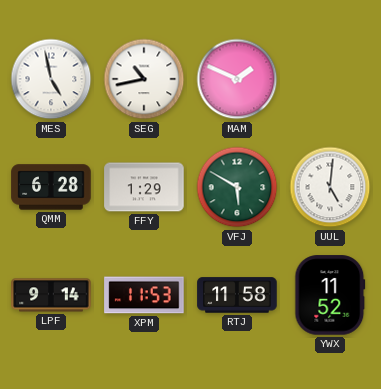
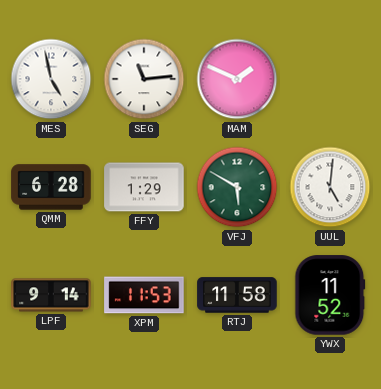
SEG: 10:43 -> 11:14
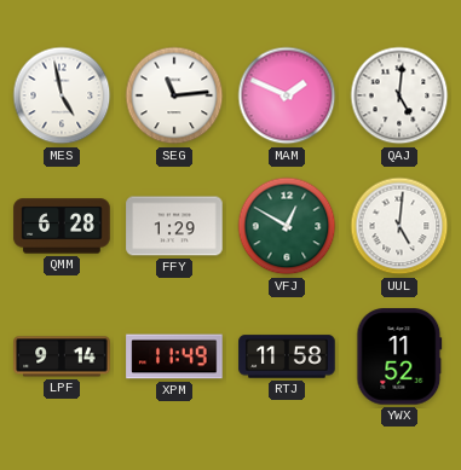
QAJ: none -> 5:01
VFJ: 5:50 -> 12:50
XPM: 11:53 -> 11:49
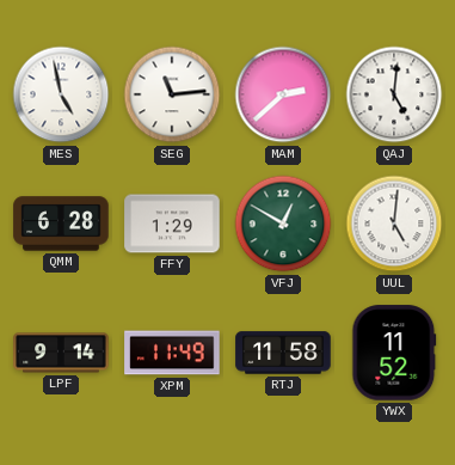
MAM: 1:49 -> 2:38
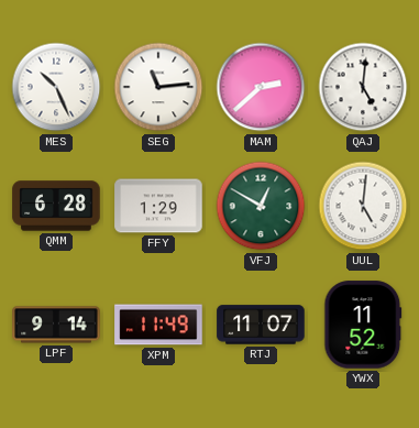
MES: 4:58 -> 10:26
RTJ: 11:58 -> 11:07
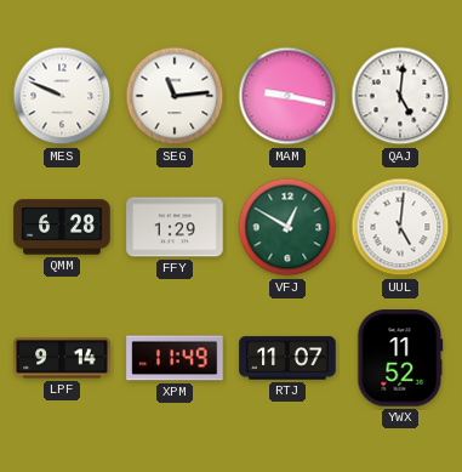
MES: 10:26 -> 9:49
MAM: 2:38 -> 9:17
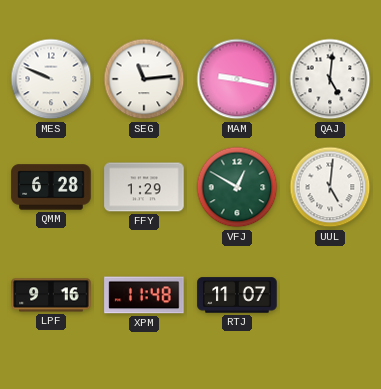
LPF: 9:14 -> 9:16
XPM: 11:49 -> 11:48
YWX: 11:52 -> none
